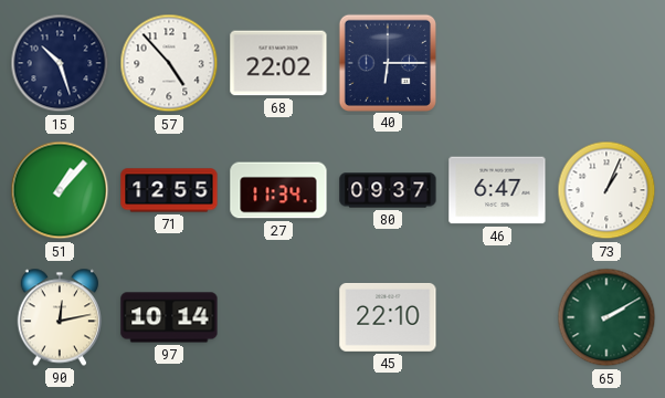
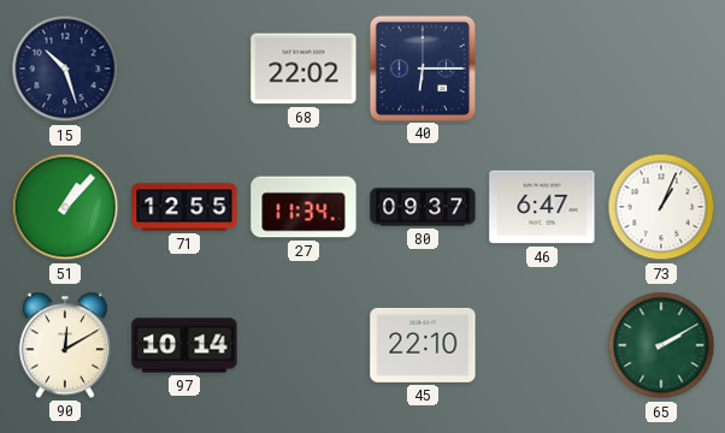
57: 4:53 -> none
90: 12:13 -> 12:10
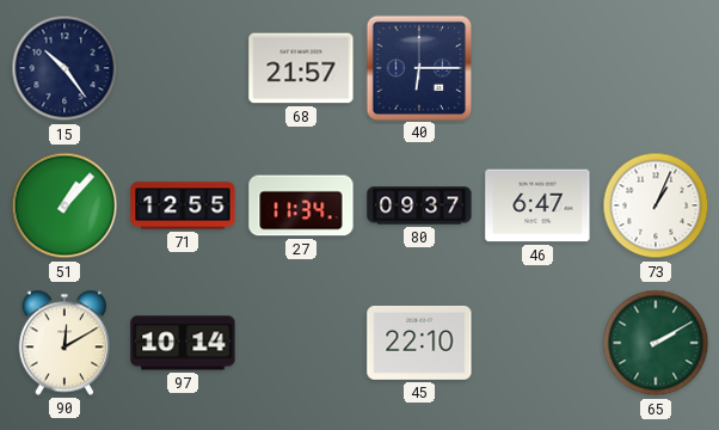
15: 10:27 -> 10:24
68: 22:02 -> 21:57
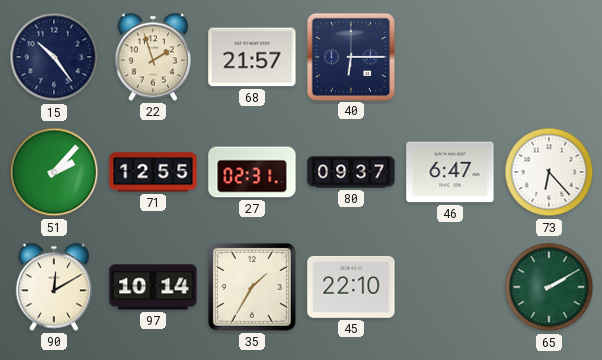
22: none -> 1:57
51: 1:07 -> 2:07
27: 11:34 -> 02:31
73: 1:04 -> 6:23
35: none -> 1:35
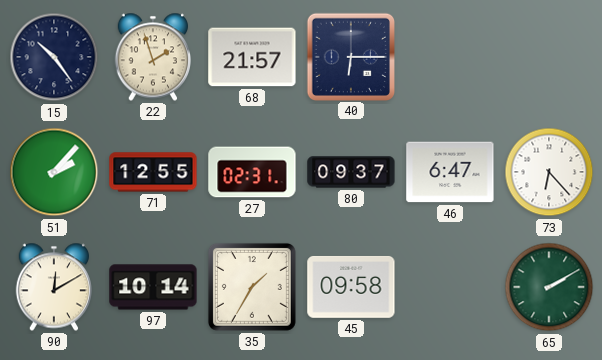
45: 22:10 -> 09:58
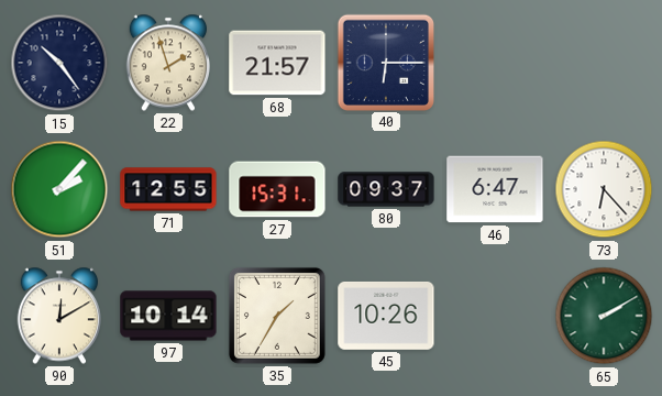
27: 02:31 -> 15:31
45: 09:58 -> 10:26
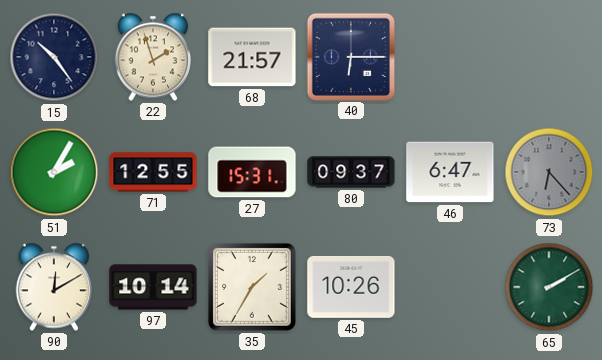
51: 2:07 -> 2:05
73 dial: white -> grey
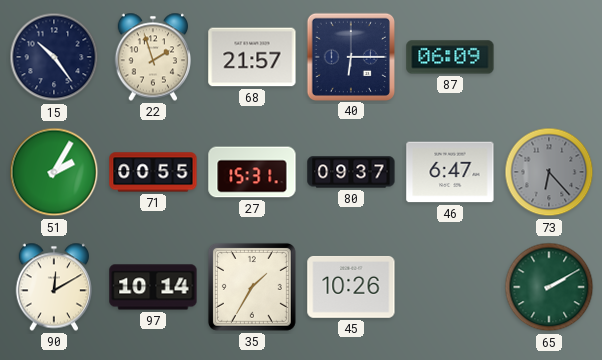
87: none -> 06:09
71: 12:55 -> 00:55
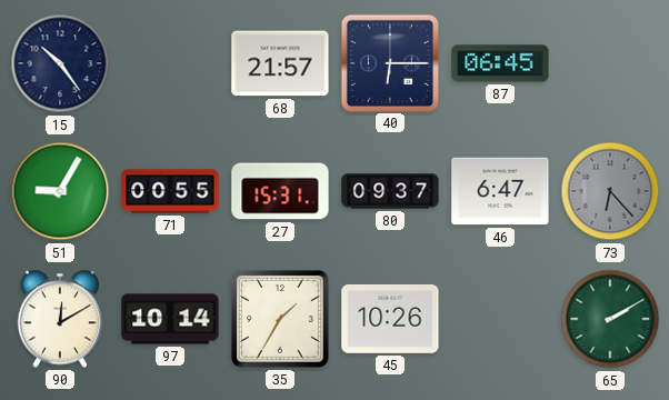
22: 1:57 -> none
87: 06:09 -> 06:45
51: 2:05 -> 9:05
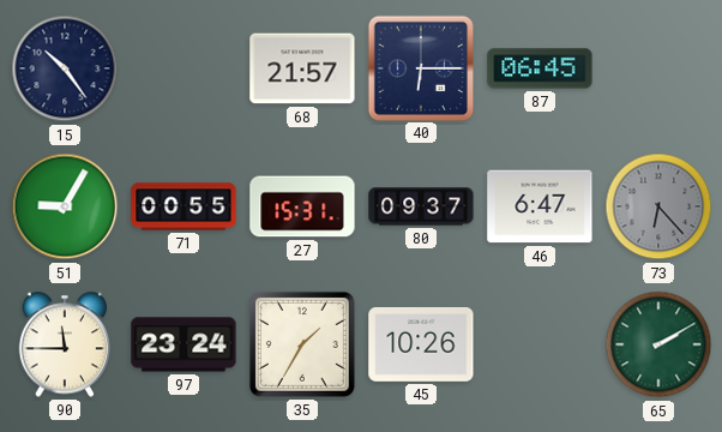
90: 12:10 -> 11:45
97: 10:14 -> 23:24
